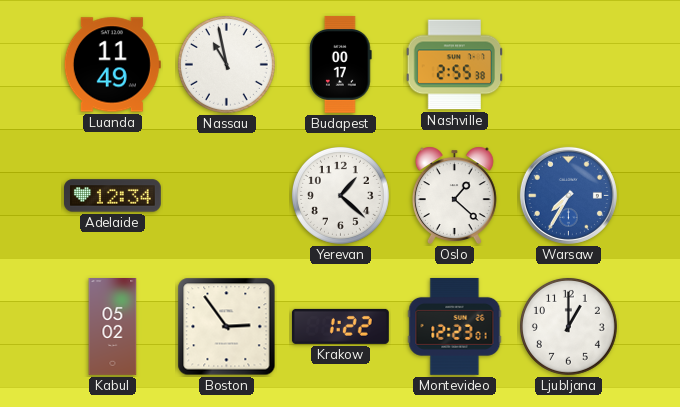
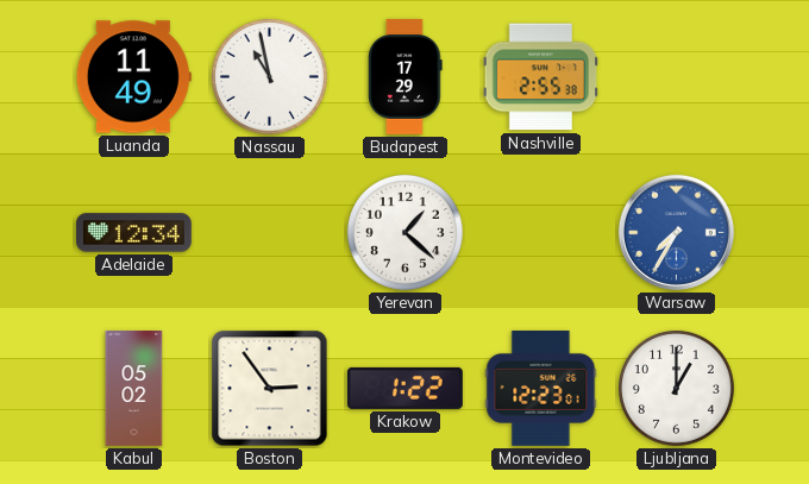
Budapest: 00:17 -> 17:29
Oslo: 1:22 -> none
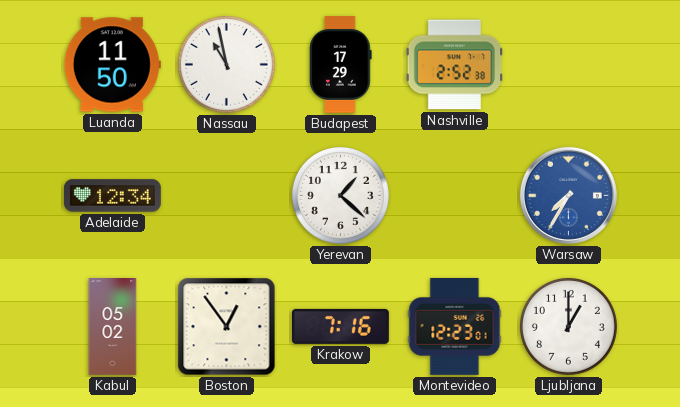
Luanda: 11:49 -> 11:50
Nashville: 2:55 -> 2:52
Boston: 2:54 -> 12:54
Krakow: 1:22 -> 7:16
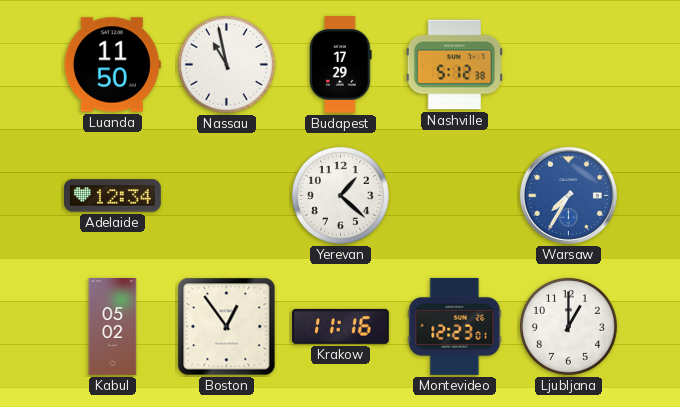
Nashville: 2:52 -> 5:12
Krakow: 7:16 -> 11:16
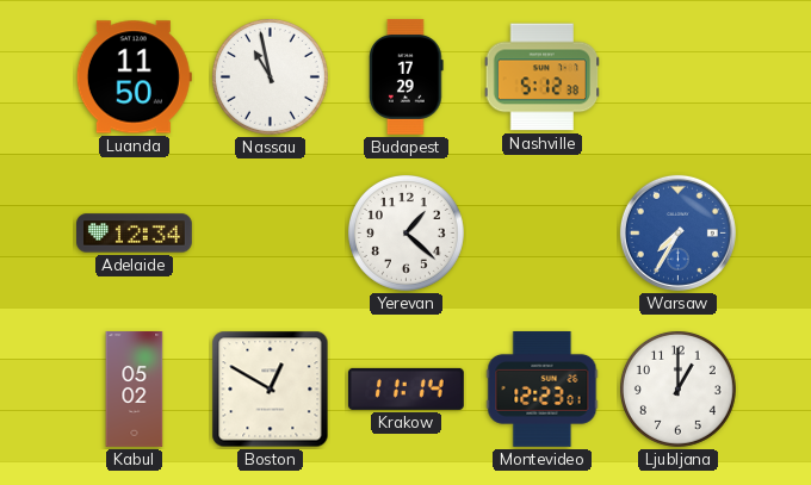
Boston: 12:54 -> 12:50
Krakow: 11:16 -> 11:14
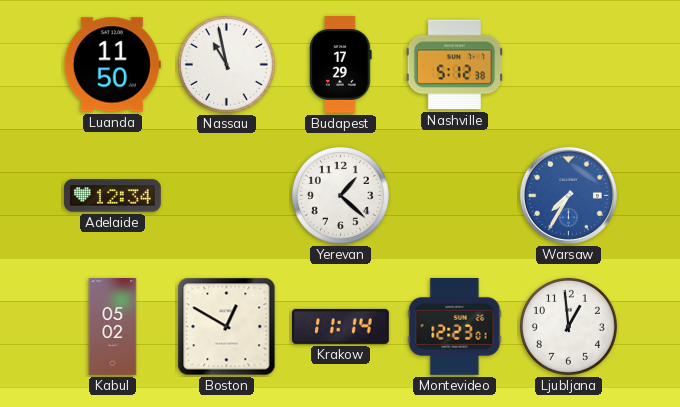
Ljubljana: 1:00 -> 12:59
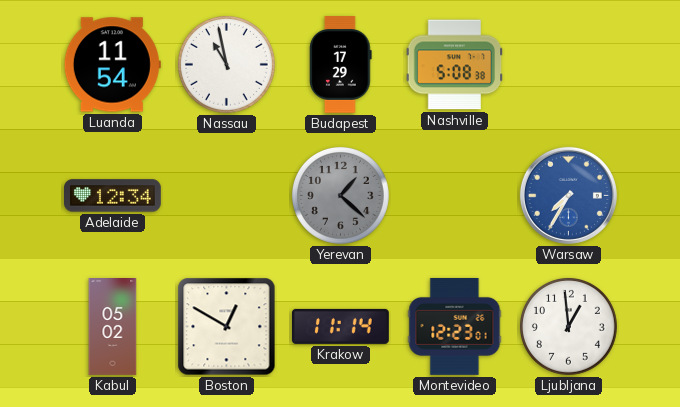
Luanda: 11:50 -> 11:54
Nashville: 5:12 -> 5:08
Yerevan dial: white -> grey
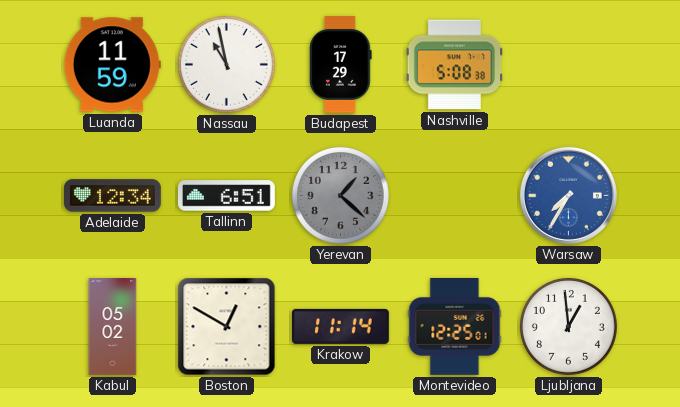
Luanda: 11:54 -> 11:59
Tallinn: none -> 6:51
Montevideo: 12:23 -> 12:25
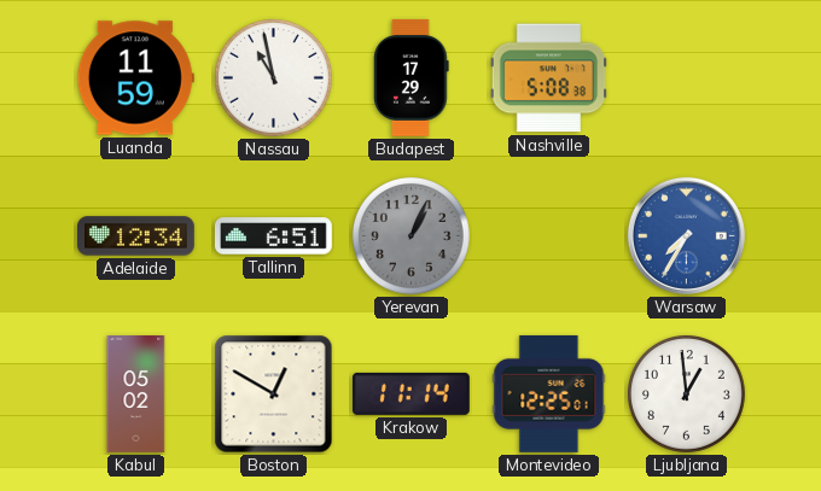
Yerevan: 1:22 -> 1:04
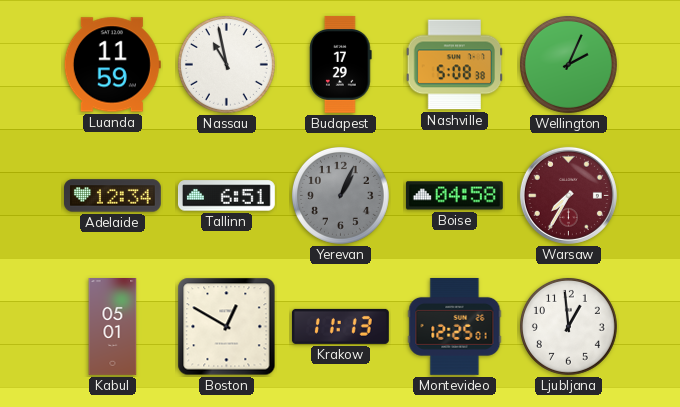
Wellington: none -> 2:04
Boise: none -> 04:58
Warsaw dial: blue -> burgundy
Kabul: 05:02 -> 05:01
Krakow: 11:14 -> 11:13
